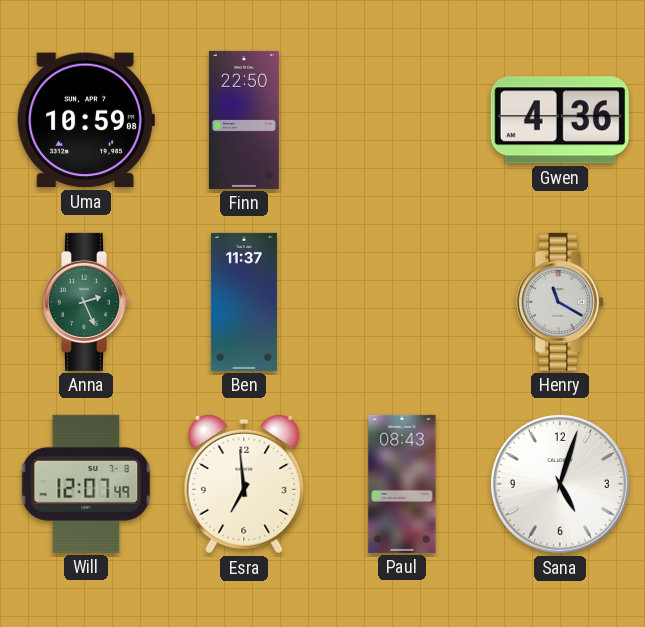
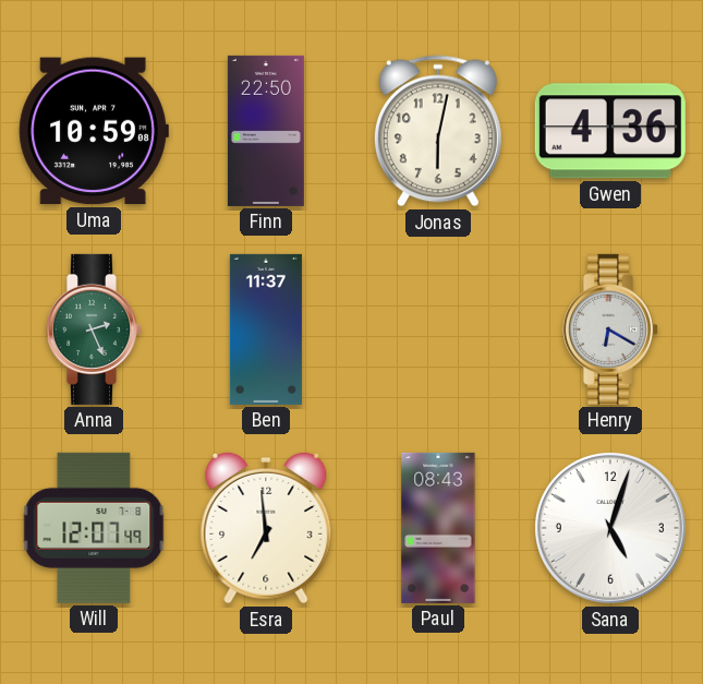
Jonas: none -> 6:02
Henry: 11:20 -> 6:20
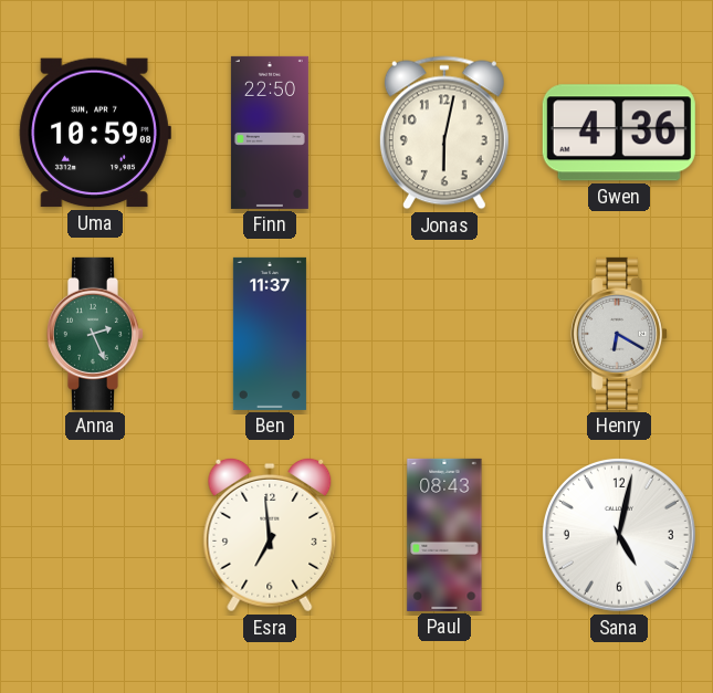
Will: 12:07 -> none
Sana: 5:03 -> 5:02
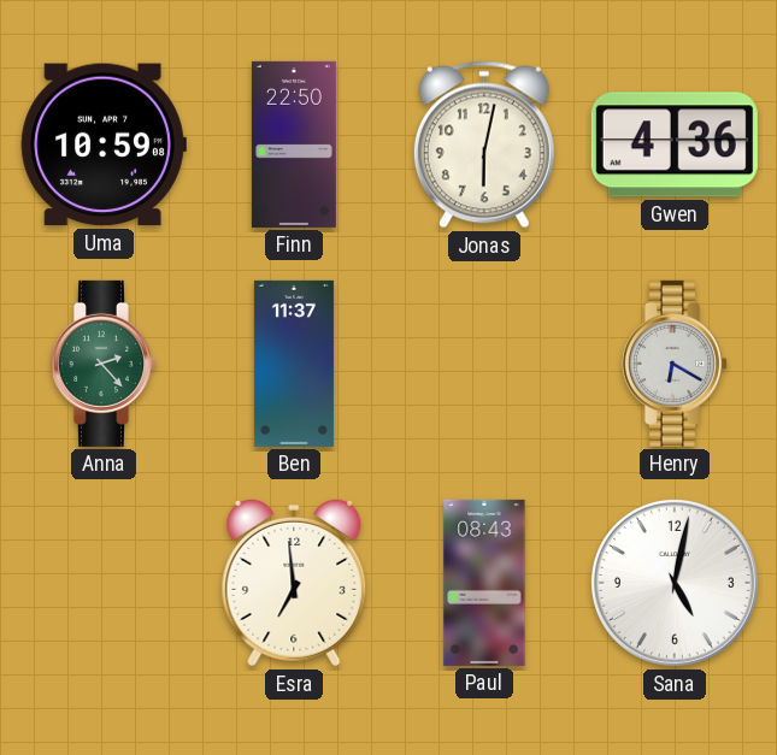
Anna: 2:26 -> 2:23
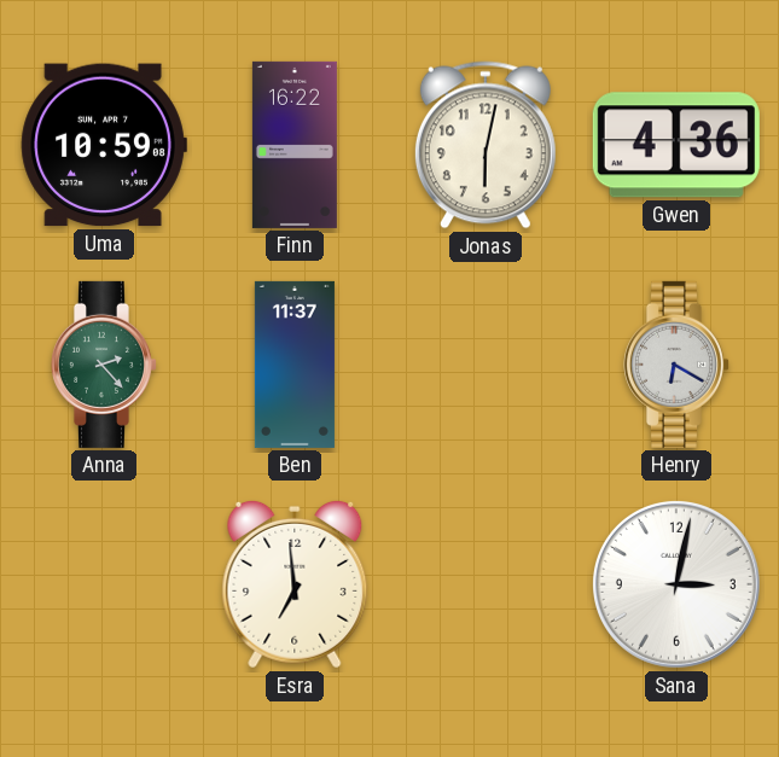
Finn: 22:50 -> 16:22
Paul: 08:43 -> none
Sana: 5:02 -> 3:02
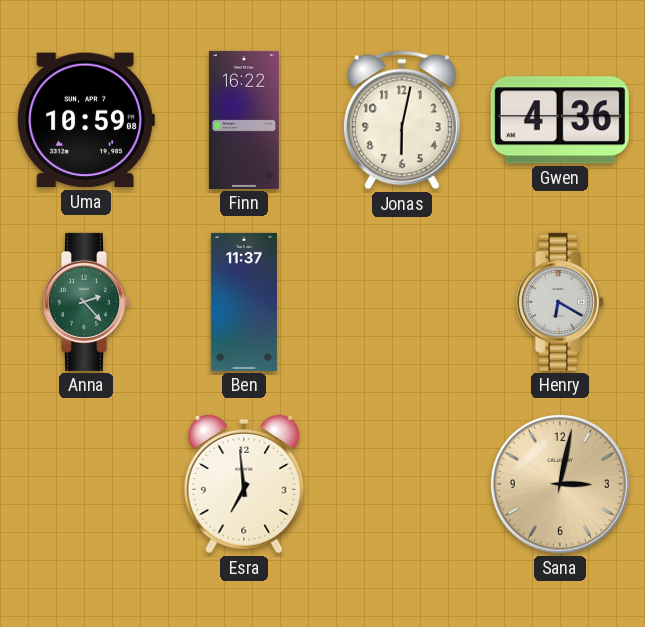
Sana dial: white -> champagne
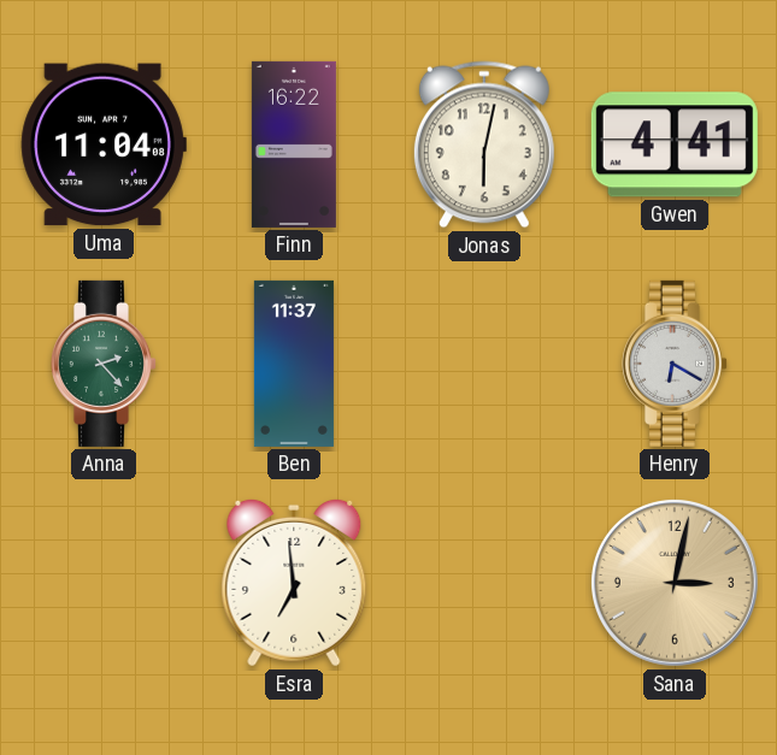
Uma: 10:59 -> 11:04
Gwen: 4:36 -> 4:41
